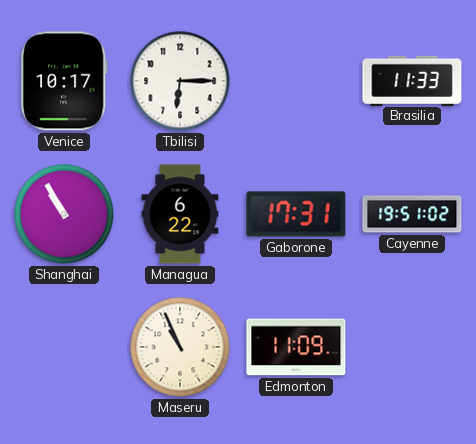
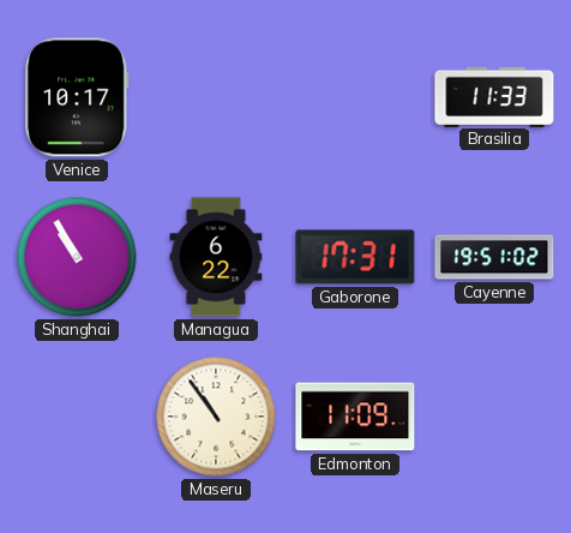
Tbilisi: 6:15 -> none
Maseru: 10:56 -> 10:54
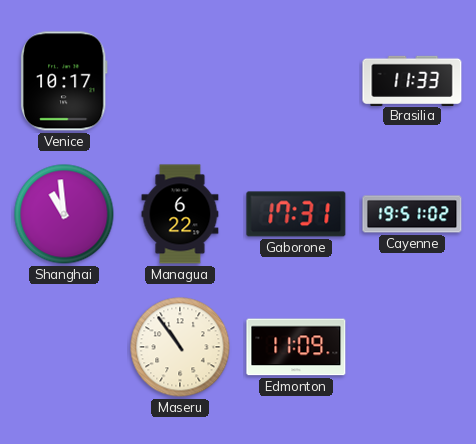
Shanghai: 10:55 -> 10:59
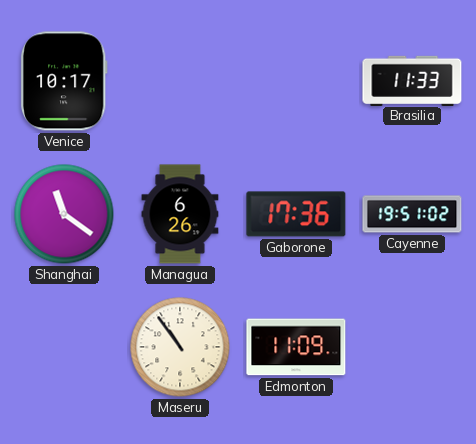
Shanghai: 10:59 -> 11:21
Managua: 6:22 -> 6:26
Gaborone: 17:31 -> 17:36
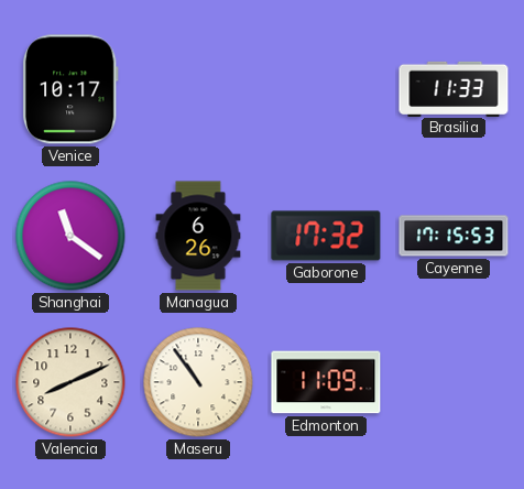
Gaborone: 17:36 -> 17:32
Cayenne: 19:51 -> 17:15
Valencia: none -> 8:11
